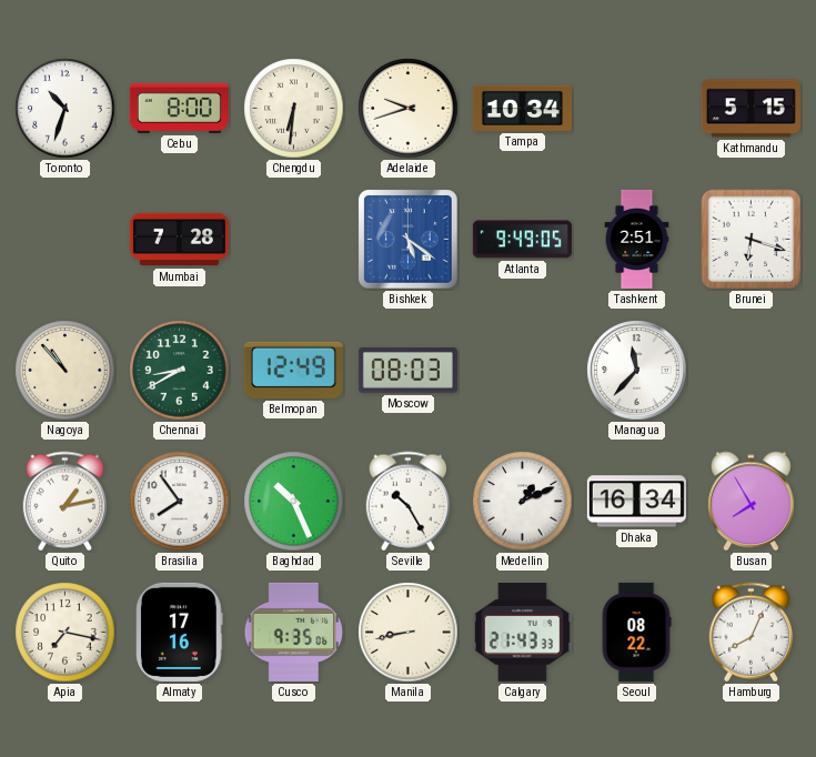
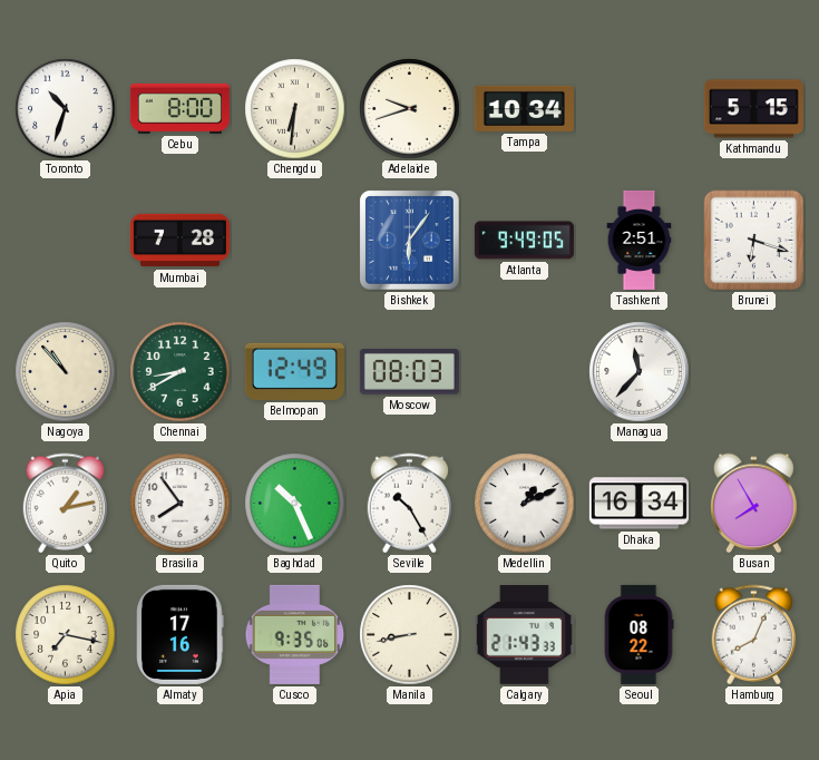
Bishkek: 5:21 -> 6:06
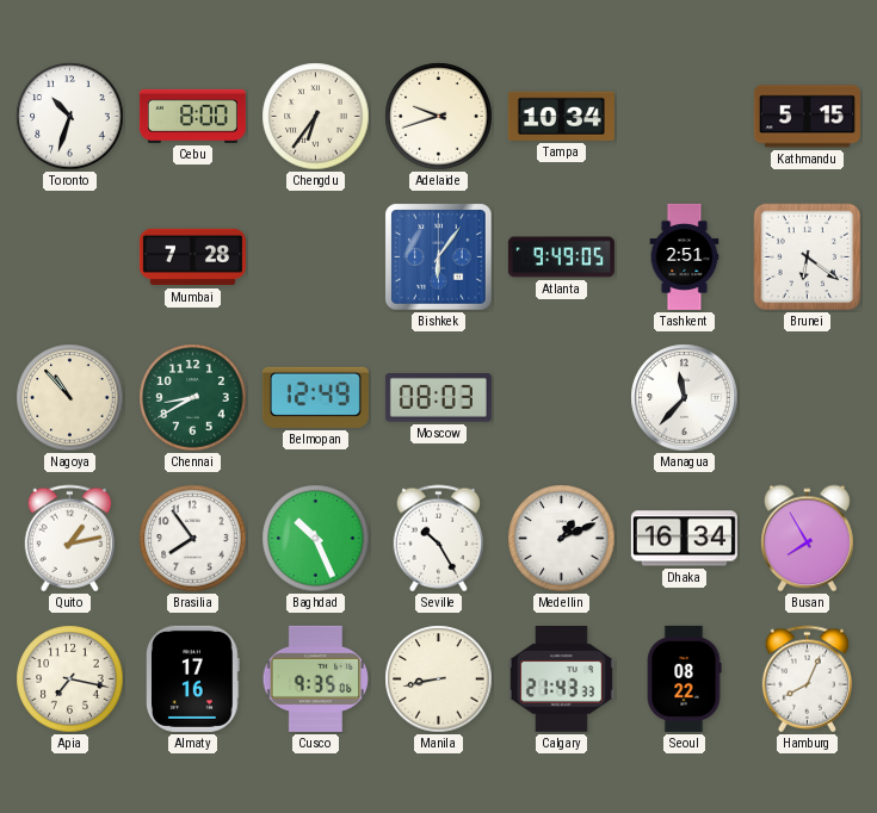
Chengdu: 6:31 -> 6:36
Brunei: 6:18 -> 6:21
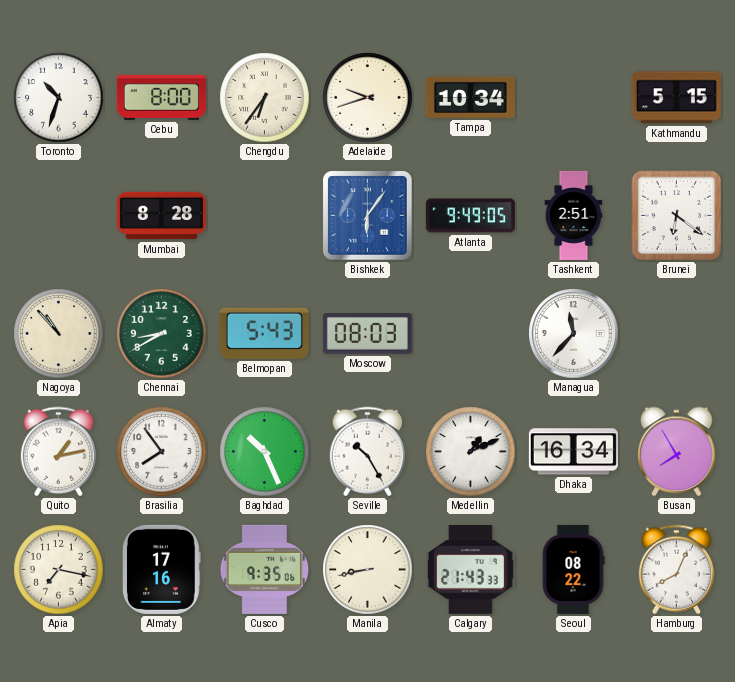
Mumbai: 7:28 -> 8:28
Belmopan: 12:49 -> 5:43
